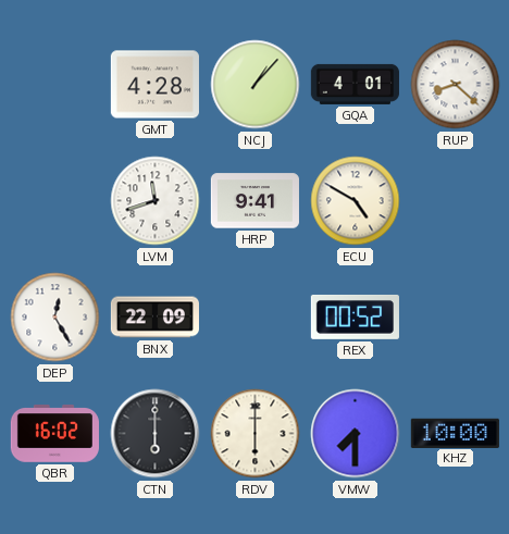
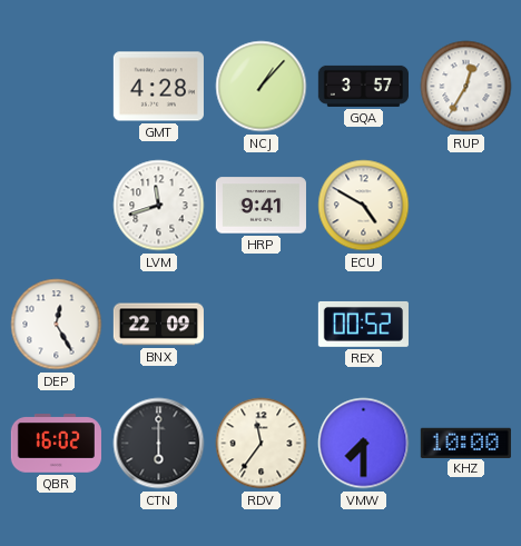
GQA: 4:01 -> 3:57
RUP: 8:22 -> 12:35
RDV: 6:00 -> 11:36
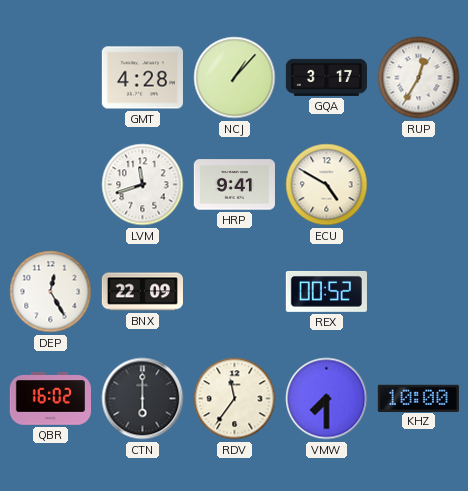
GQA: 3:57 -> 3:17
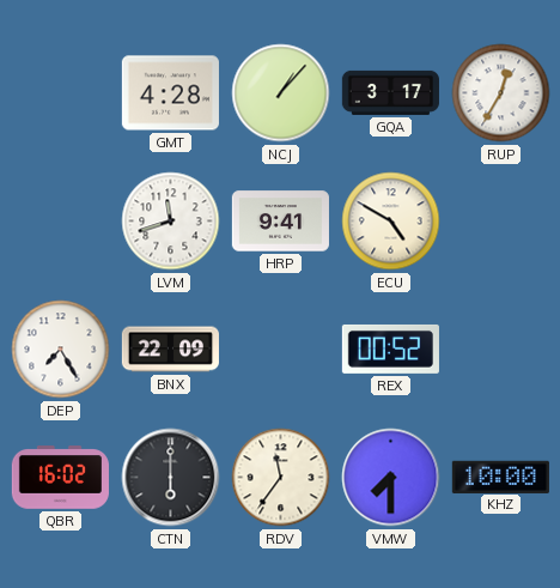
DEP: 12:25 -> 7:25
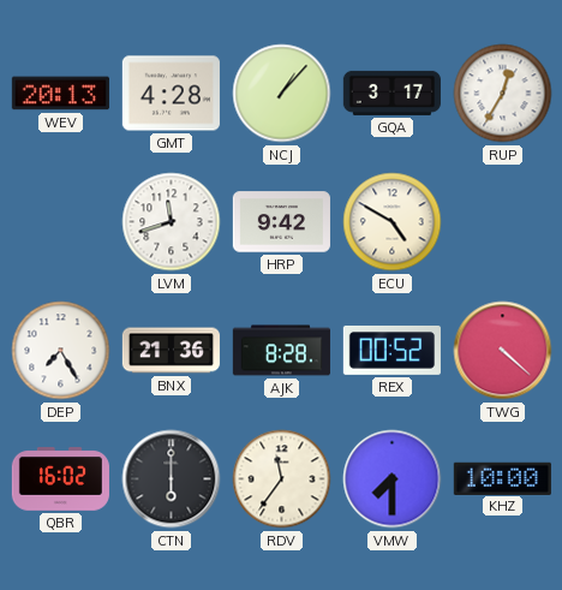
WEV: none -> 20:13
HRP: 9:41 -> 9:42
BNX: 22:09 -> 21:36
AJK: none -> 8:28
TWG: none -> 4:22
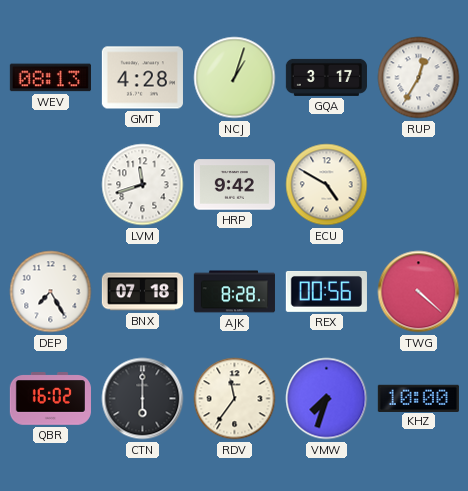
WEV: 20:13 -> 08:13
NCJ: 1:07 -> 1:03
BNX: 21:36 -> 07:18
REX: 00:52 -> 00:56
VMW: 7:30 -> 7:33
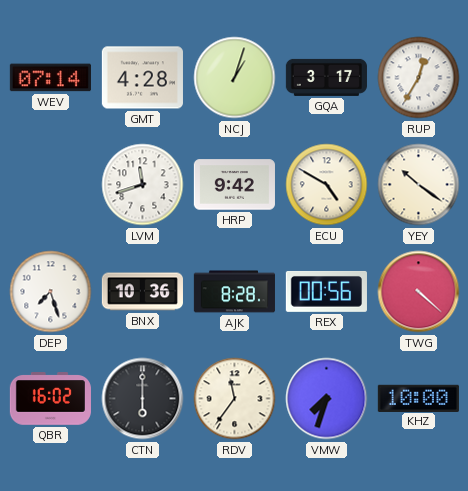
WEV: 08:13 -> 07:14
YEY: none -> 10:21
DEP: 7:25 -> 7:27
BNX: 07:18 -> 10:36
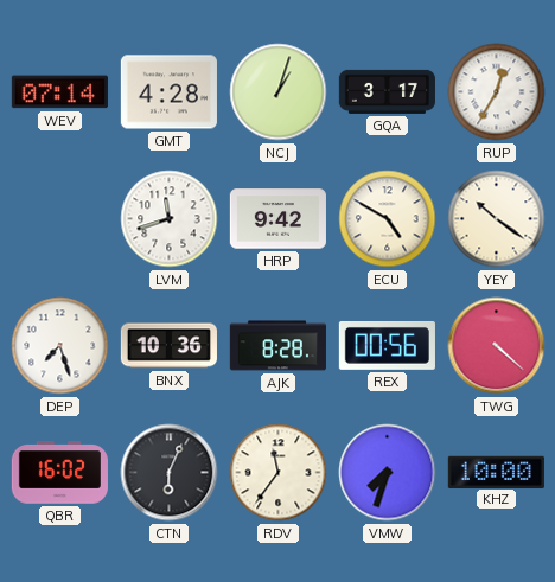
CTN: 6:00 -> 6:04
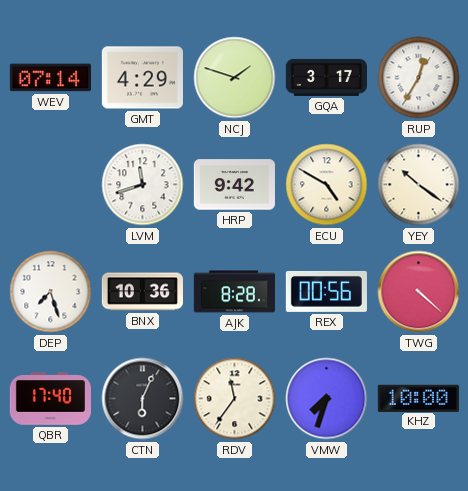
GMT: 4:28 -> 4:29
NCJ: 1:03 -> 1:48
QBR: 16:02 -> 17:40
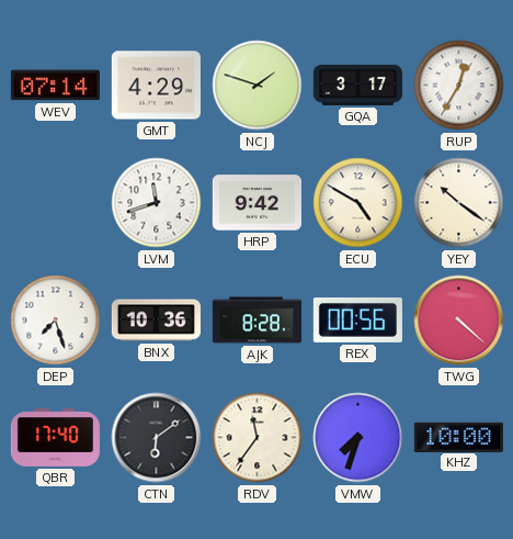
CTN: 6:04 -> 6:09
